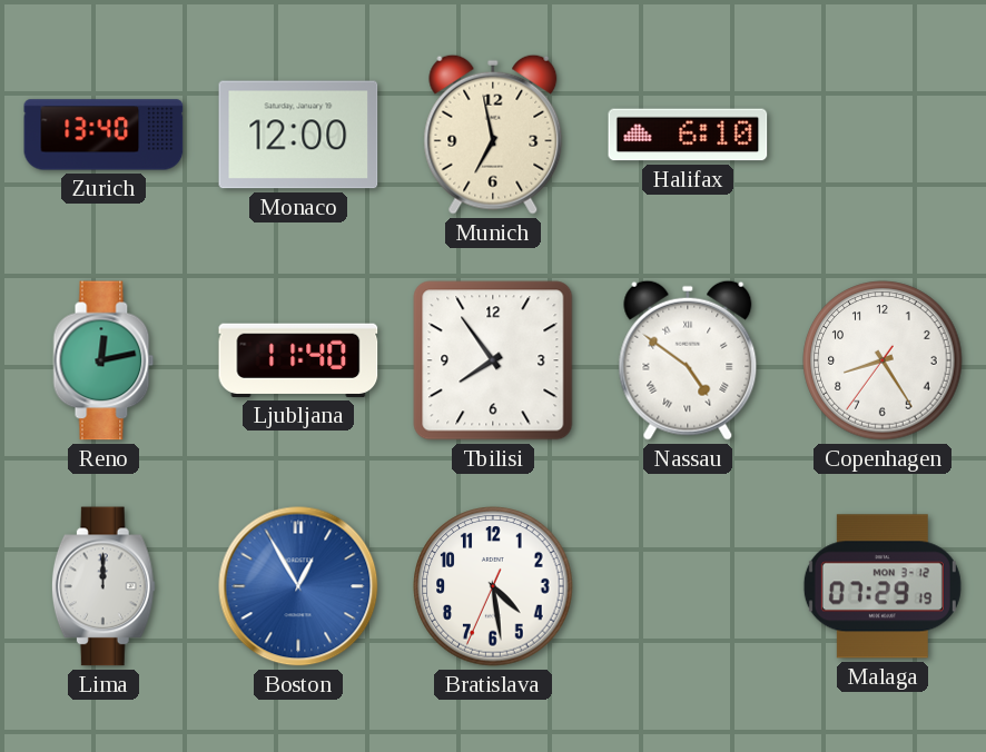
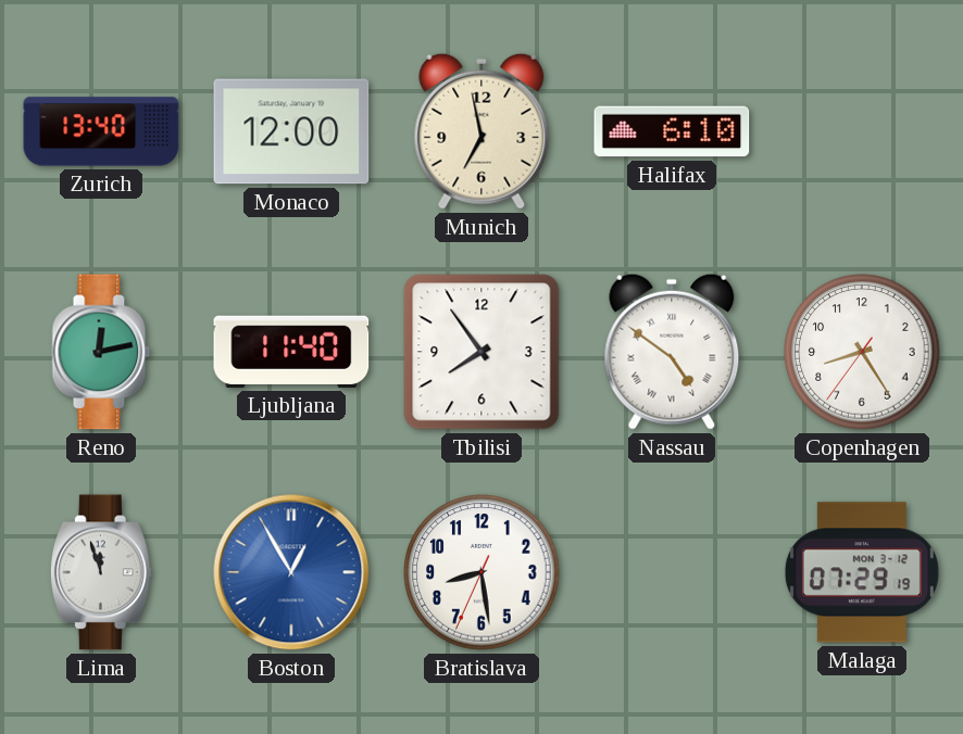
Lima: 12:00 -> 11:57
Bratislava: 4:28 -> 8:28
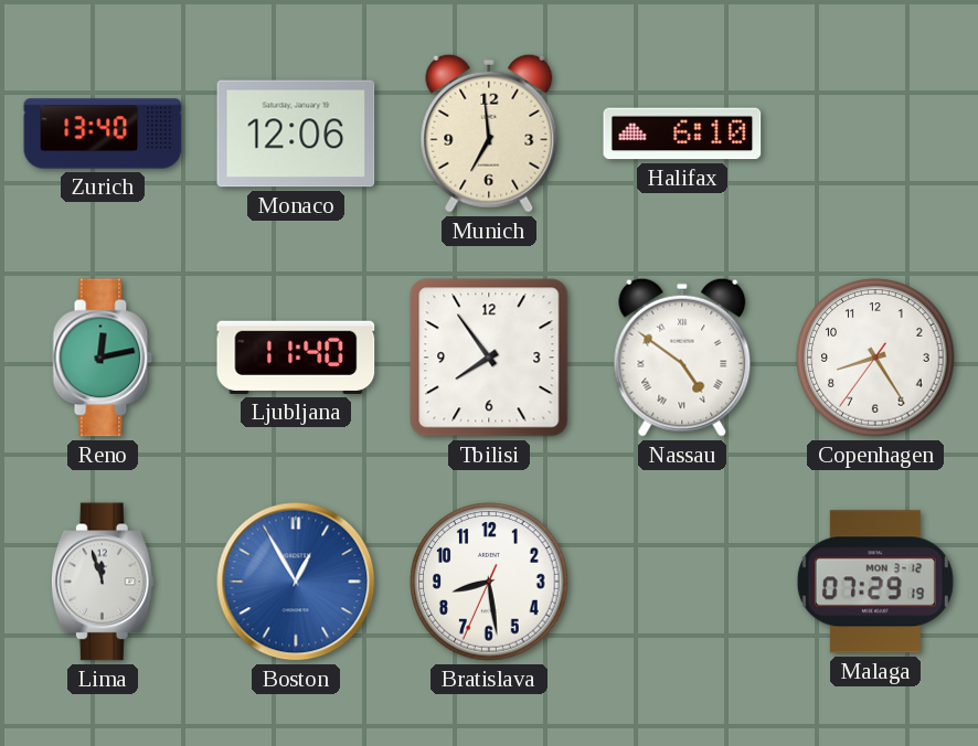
Monaco: 12:00 -> 12:06
Munich: 6:58 -> 6:59
